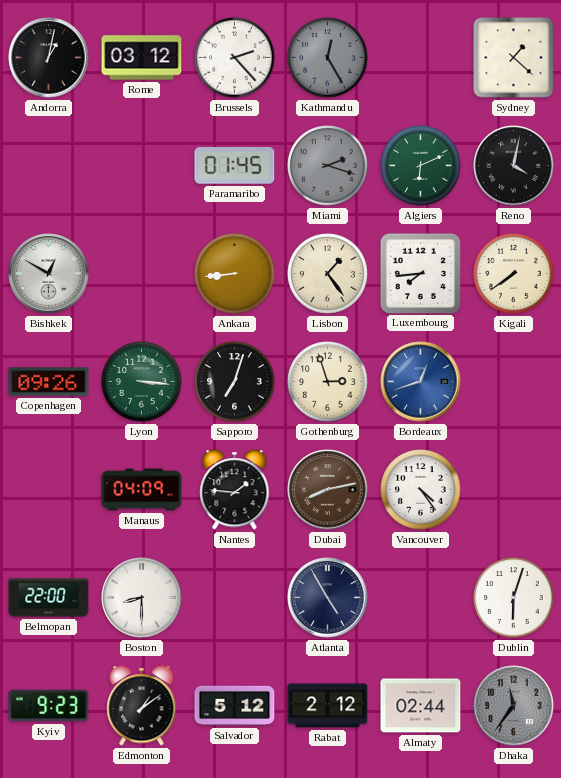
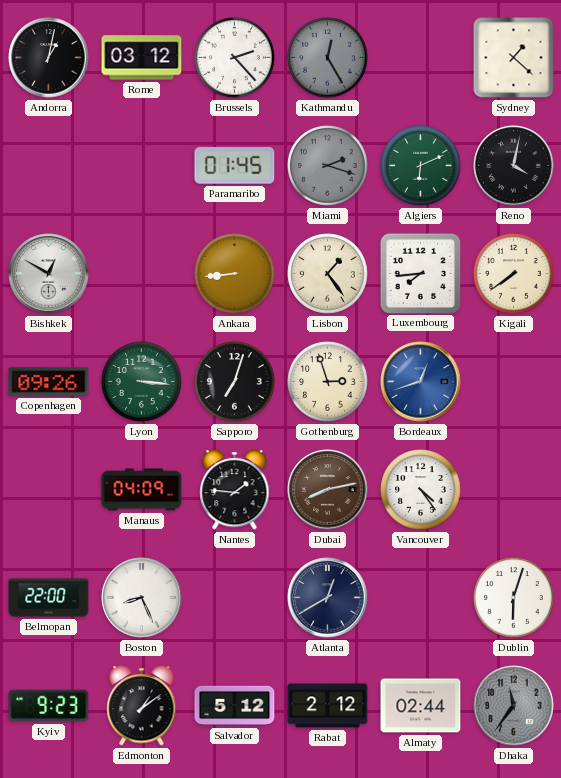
Boston: 8:30 -> 8:26
Atlanta: 4:55 -> 12:40
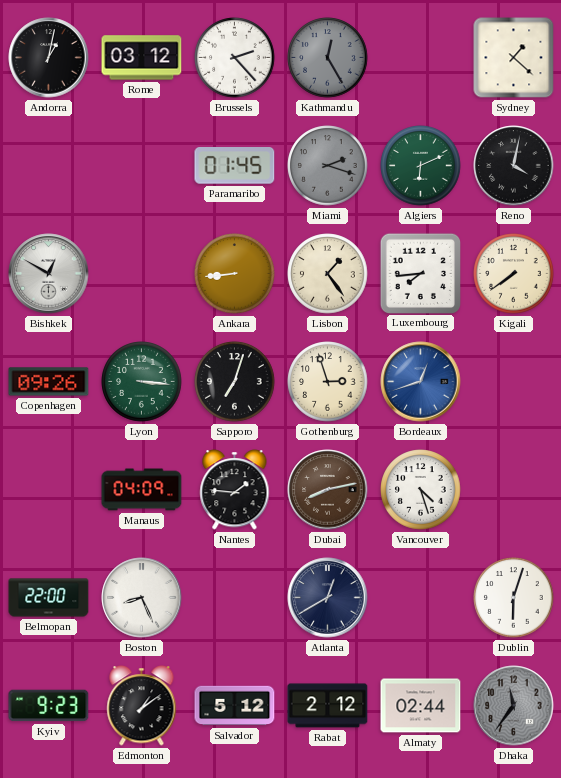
Vancouver: 4:24 -> 4:27
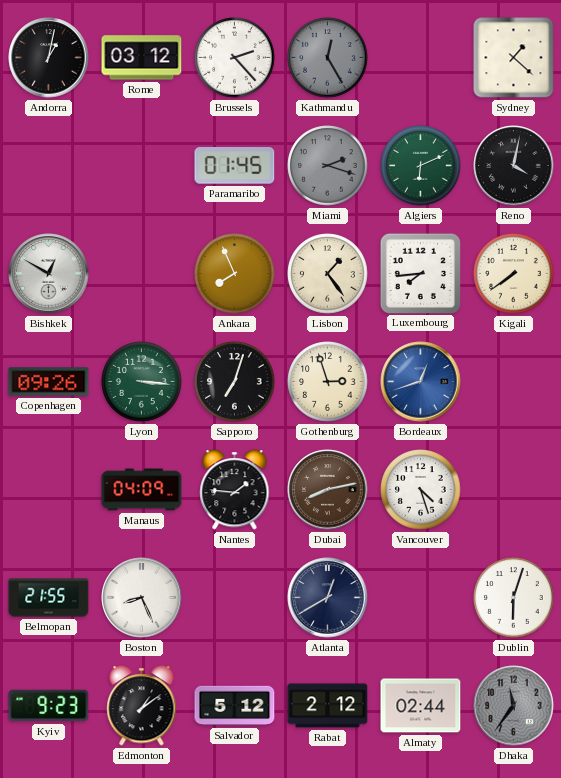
Ankara: 8:44 -> 7:56
Belmopan: 22:00 -> 21:55
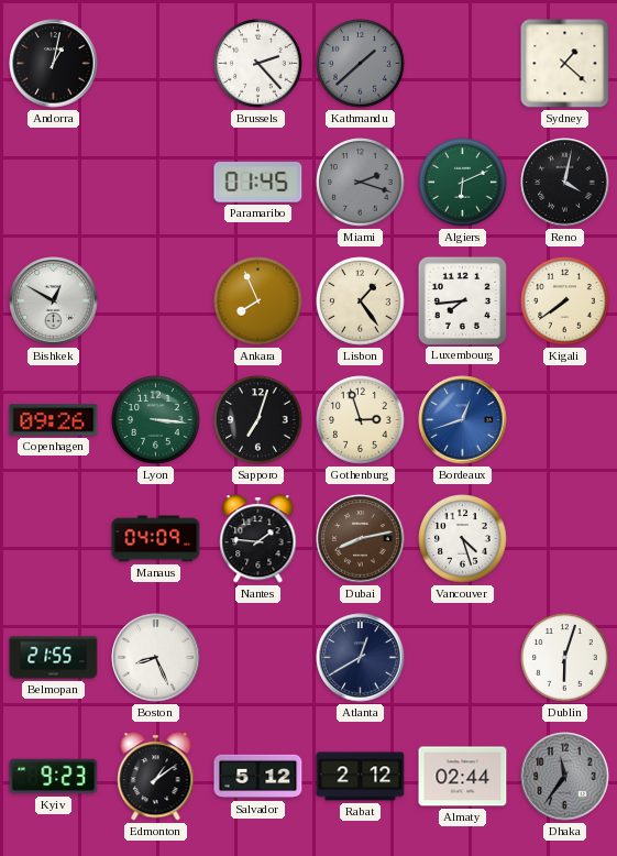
Rome: 03:12 -> none
Kathmandu: 12:25 -> 1:38
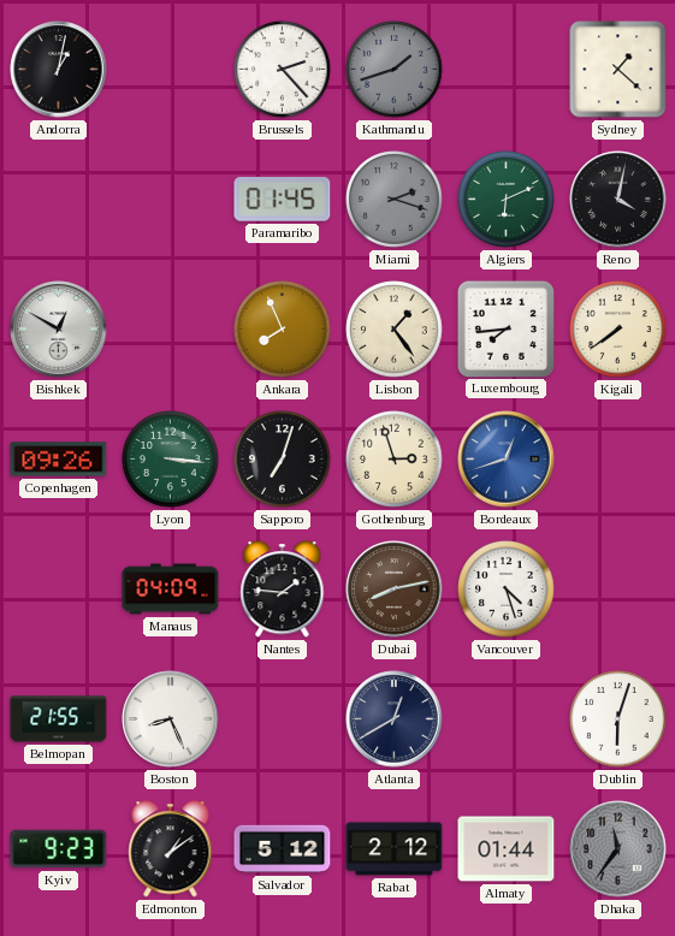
Kathmandu: 1:38 -> 1:42
Almaty: 02:44 -> 01:44
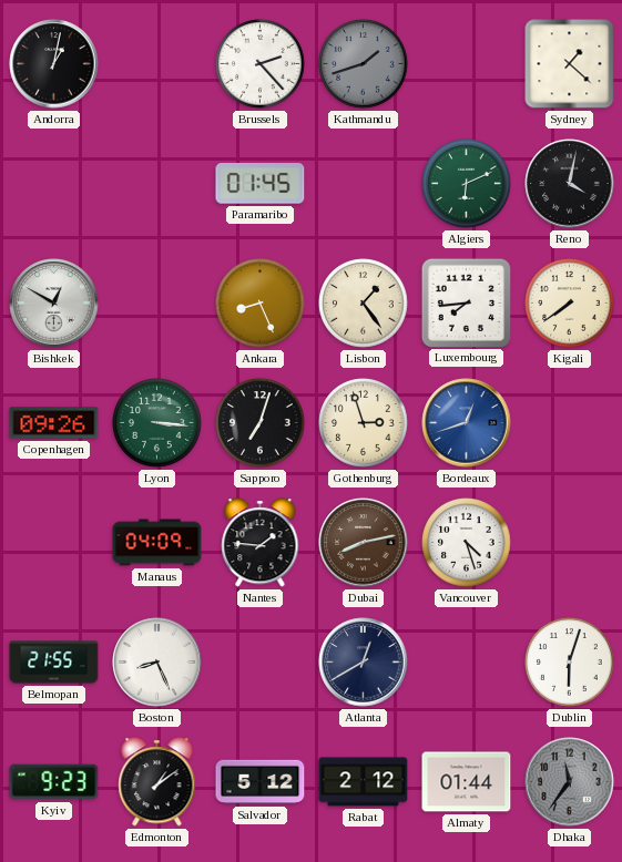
Miami: 2:18 -> none
Ankara: 7:56 -> 8:26
